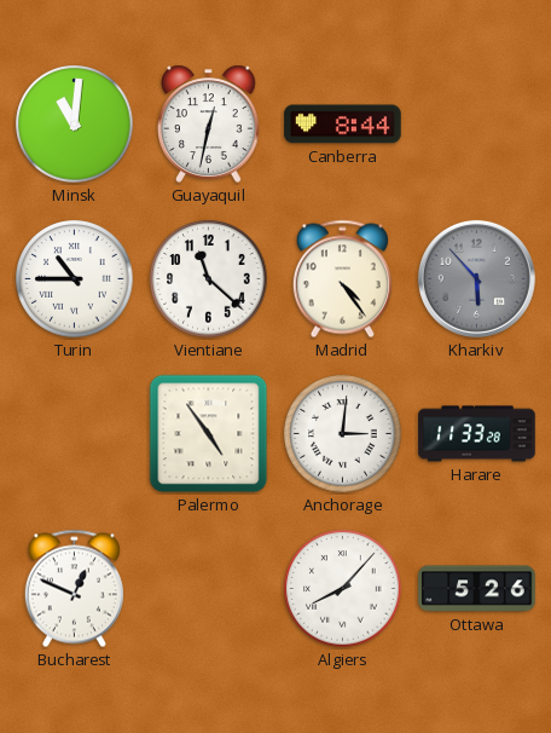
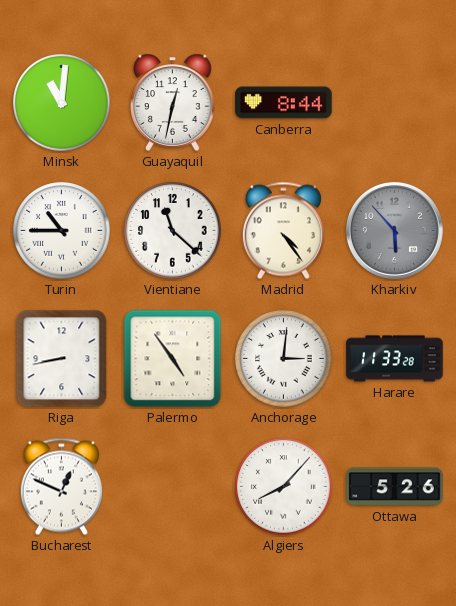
Riga: none -> 8:43
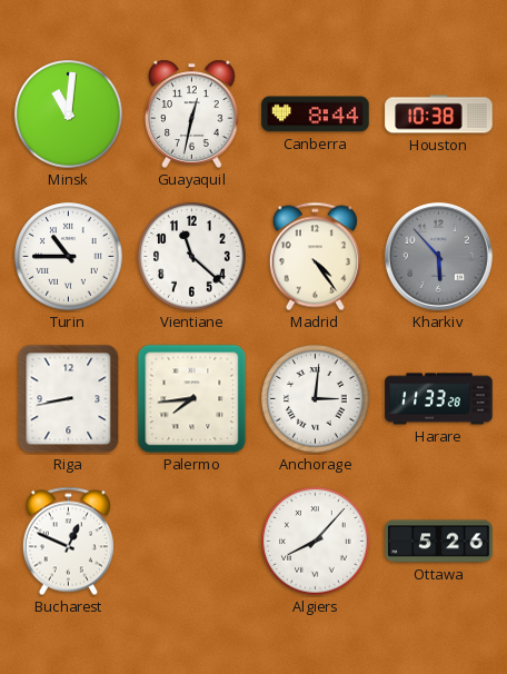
Houston: none -> 10:38
Palermo: 4:54 -> 7:44
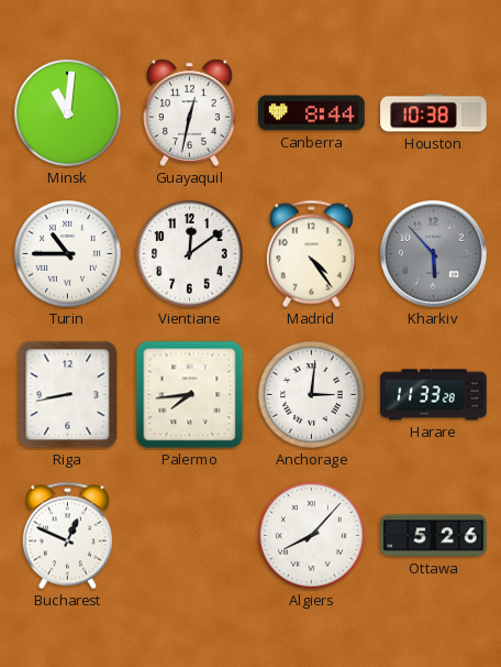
Vientiane: 11:22 -> 12:09
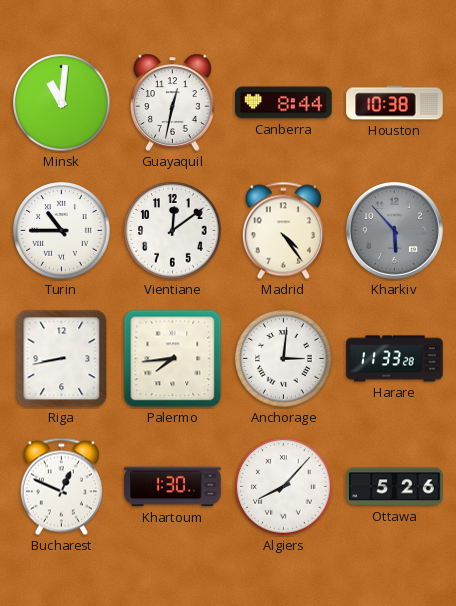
Khartoum: none -> 1:30
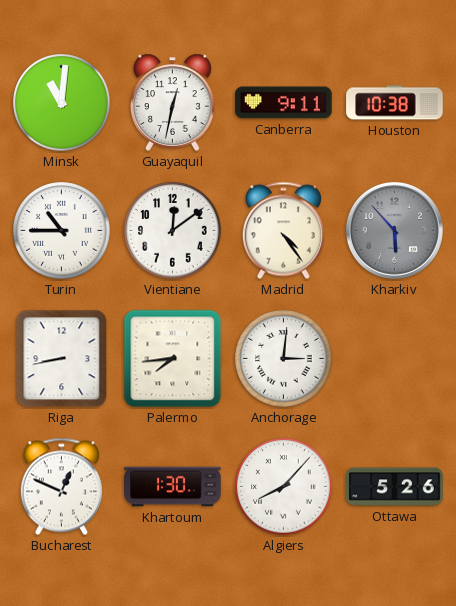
Canberra: 8:44 -> 9:11
Harare: 11:33 -> none
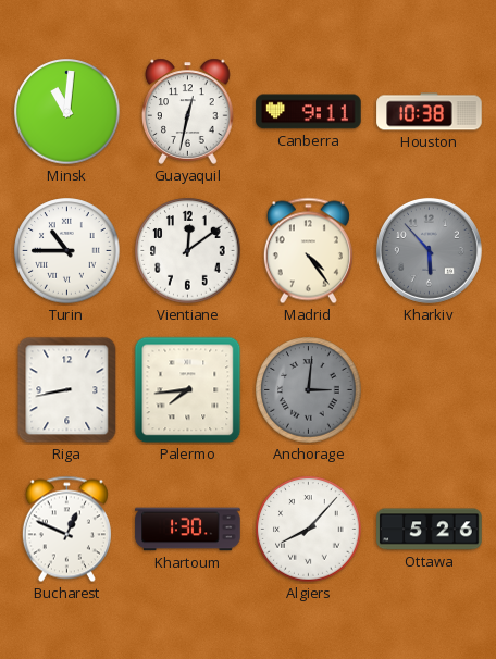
Anchorage dial: white -> grey
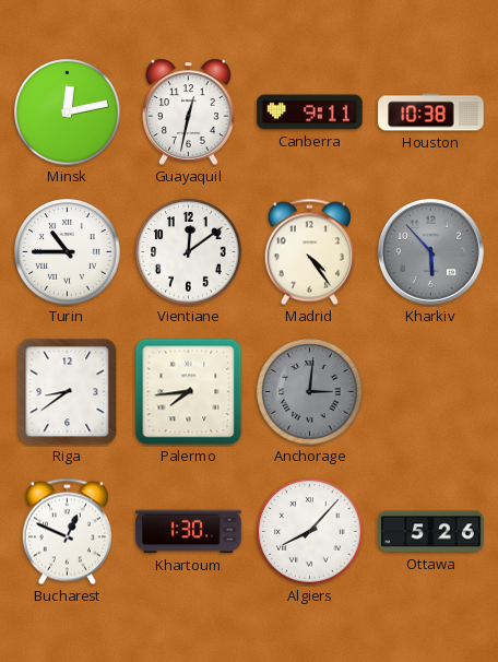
Minsk: 11:01 -> 12:13
Riga: 8:43 -> 8:39
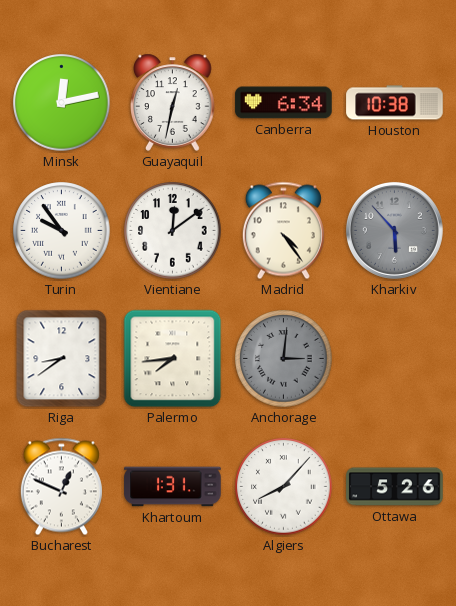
Canberra: 9:11 -> 6:34
Turin: 10:45 -> 9:54
Khartoum: 1:30 -> 1:31
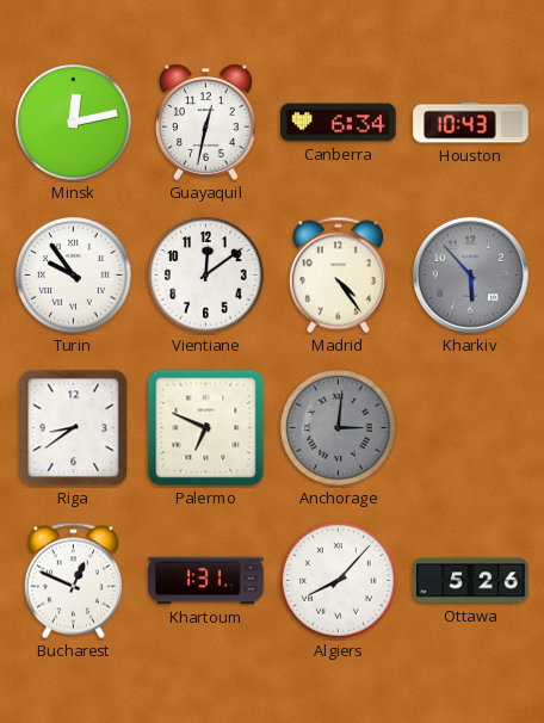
Houston: 10:38 -> 10:43
Palermo: 7:44 -> 6:49
